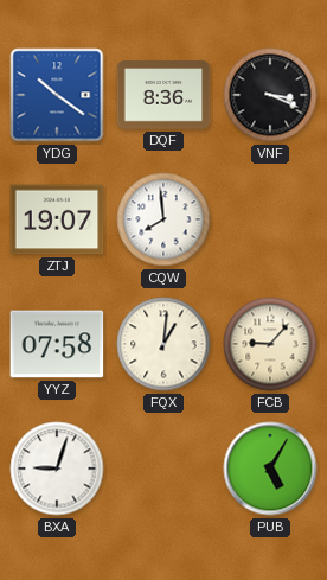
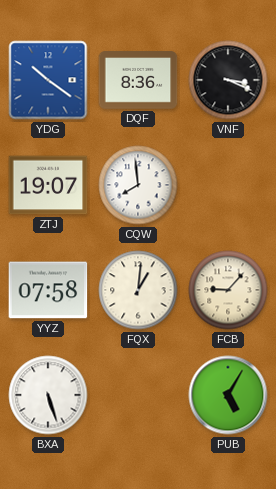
BXA: 9:03 -> 5:27
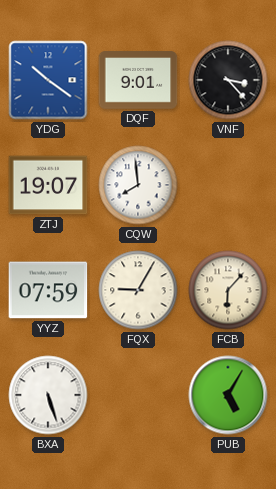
DQF: 8:36 -> 9:01
VNF: 3:19 -> 3:23
YYZ: 07:58 -> 07:59
FQX: 1:01 -> 9:05
FCB: 9:07 -> 6:07
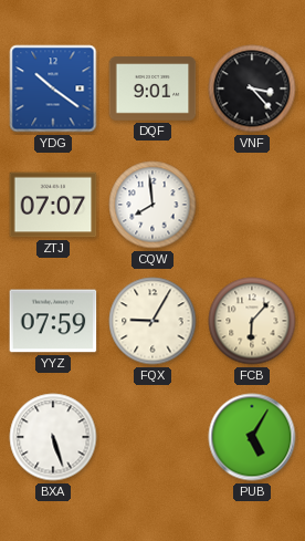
ZTJ: 19:07 -> 07:07
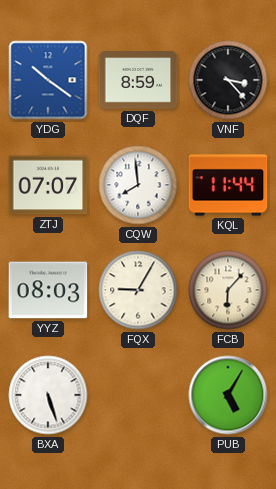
DQF: 9:01 -> 8:59
KQL: none -> 11:44
YYZ: 07:59 -> 08:03
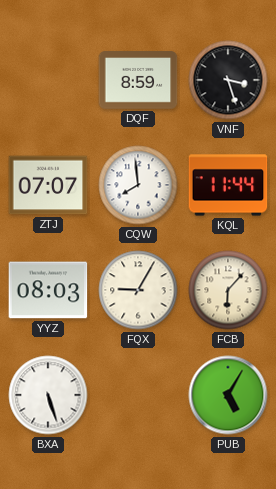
YDG: 10:21 -> none
VNF: 3:23 -> 3:27
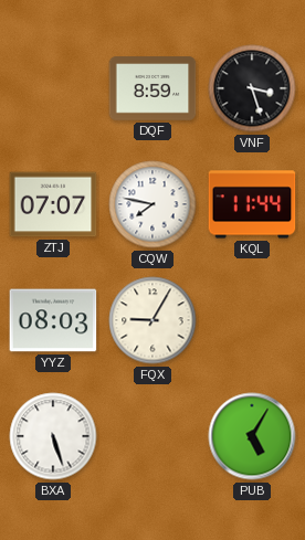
CQW: 7:59 -> 7:47
FCB: 6:07 -> none
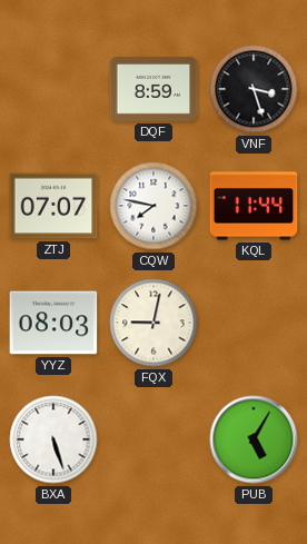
FQX: 9:05 -> 9:02
